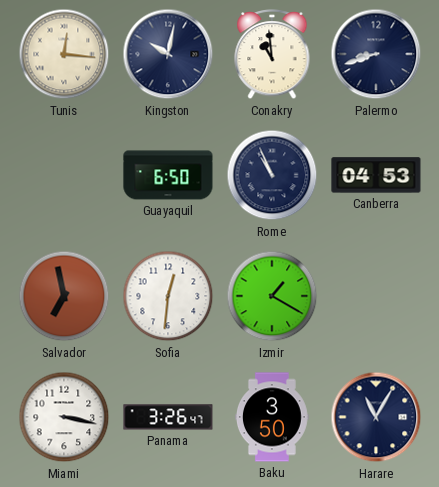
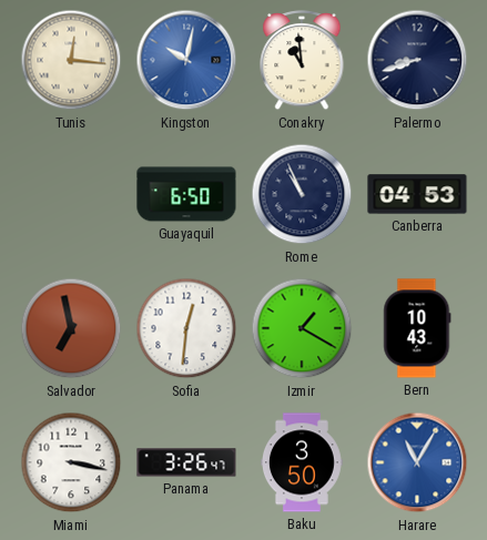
Kingston dial: navy -> blue
Bern: none -> 10:43
Harare dial: navy -> blue
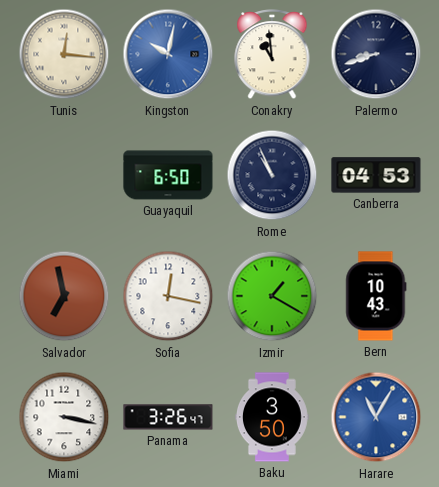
Sofia: 12:31 -> 12:17
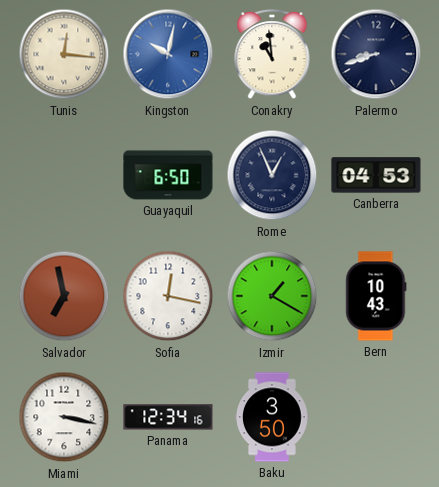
Rome: 10:56 -> 12:56
Panama: 3:26 -> 12:34
Harare: 11:05 -> none
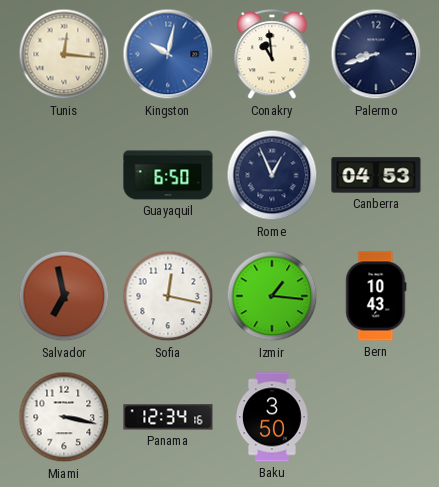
Izmir: 1:20 -> 1:16
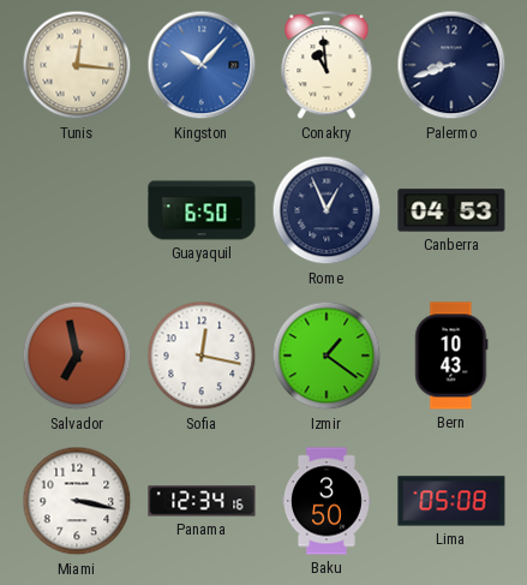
Kingston: 10:02 -> 10:07
Izmir: 1:16 -> 1:21
Lima: none -> 05:08
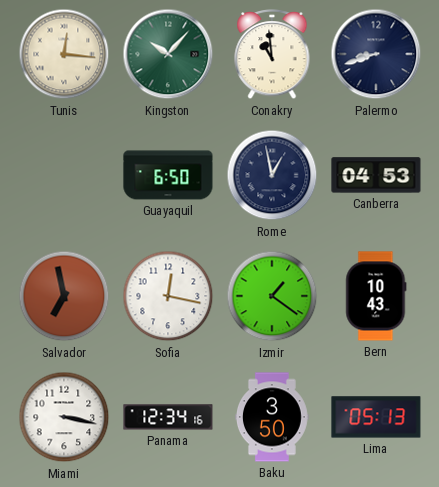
Kingston dial: blue -> green
Rome: 12:56 -> 12:58
Lima: 05:08 -> 05:13
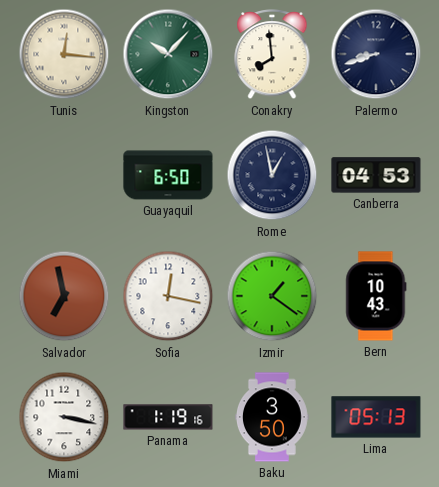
Conakry: 10:59 -> 7:59
Panama: 12:34 -> 1:19
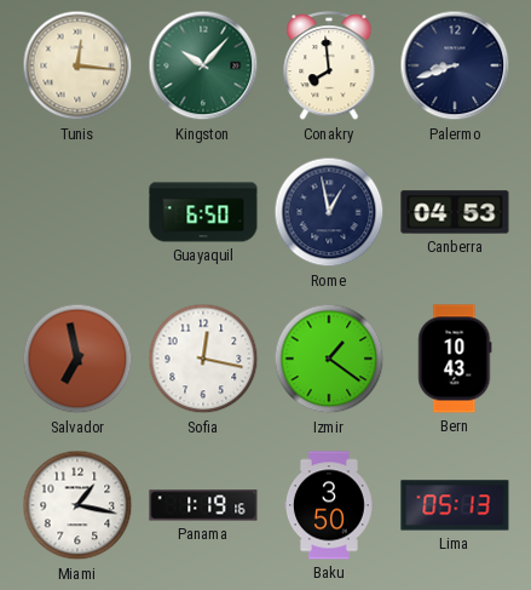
Miami: 3:17 -> 1:17
